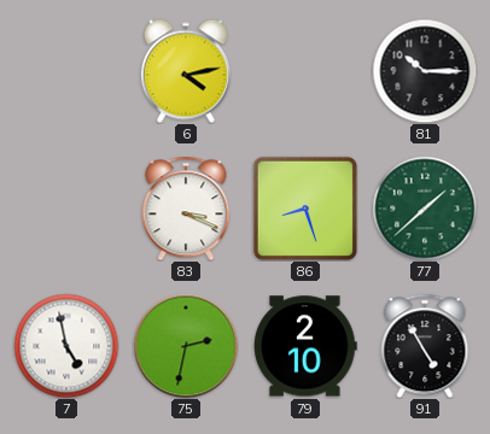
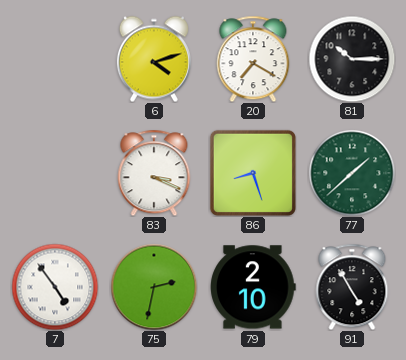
6: 4:13 -> 4:12
20: none -> 7:20
7: 4:58 -> 4:54
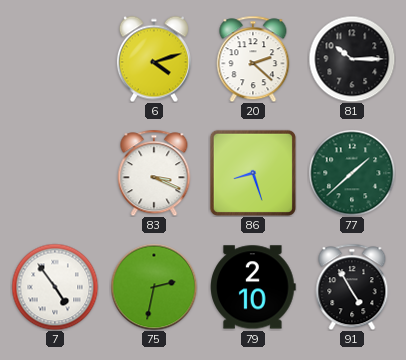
20: 7:20 -> 2:22
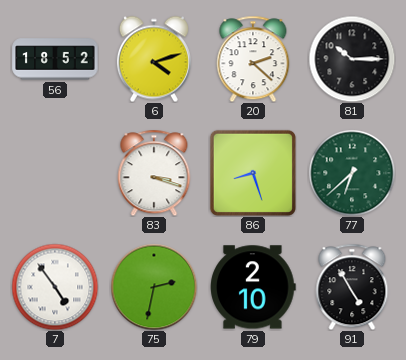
56: none -> 18:52
83: 3:19 -> 3:18
77: 1:38 -> 6:38
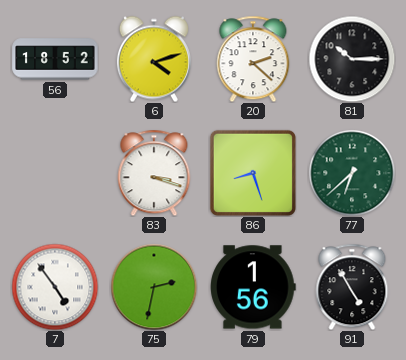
79: 2:10 -> 1:56
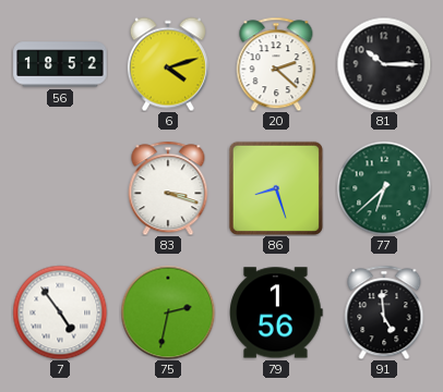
91: 4:55 -> 4:59
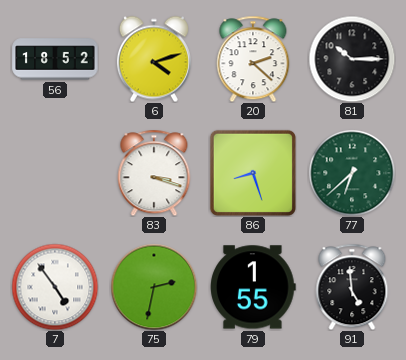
79: 1:56 -> 1:55
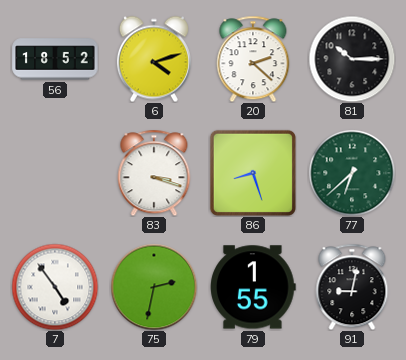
91: 4:59 -> 9:02
